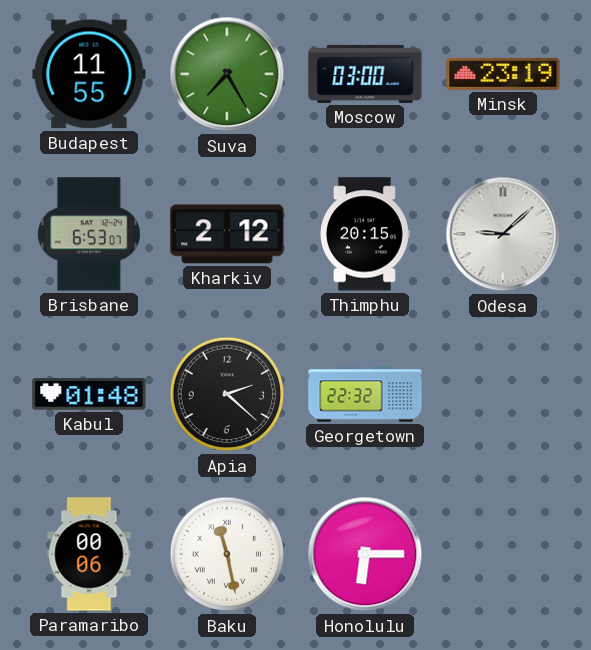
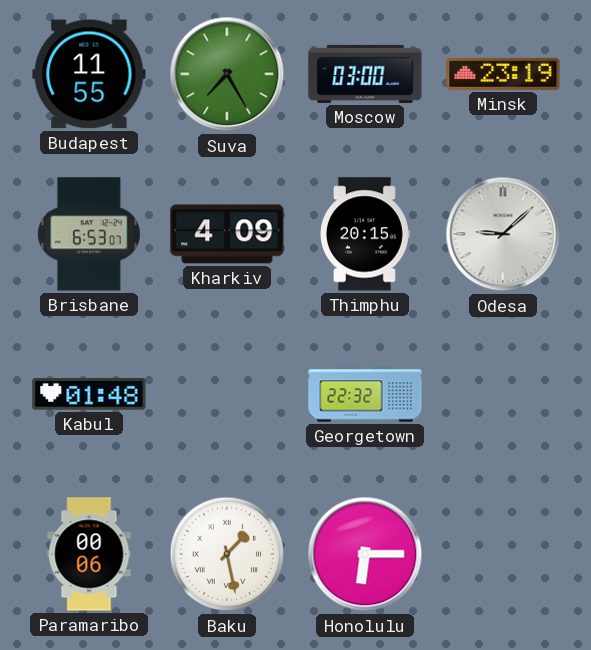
Kharkiv: 2:12 -> 4:09
Apia: 2:22 -> none
Baku: 11:28 -> 1:28
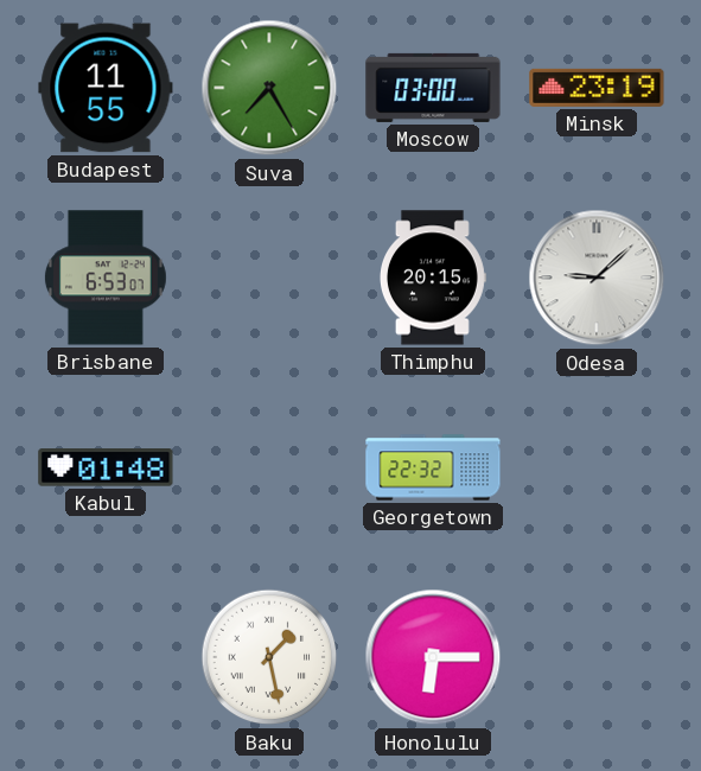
Kharkiv: 4:09 -> none
Paramaribo: 00:06 -> none
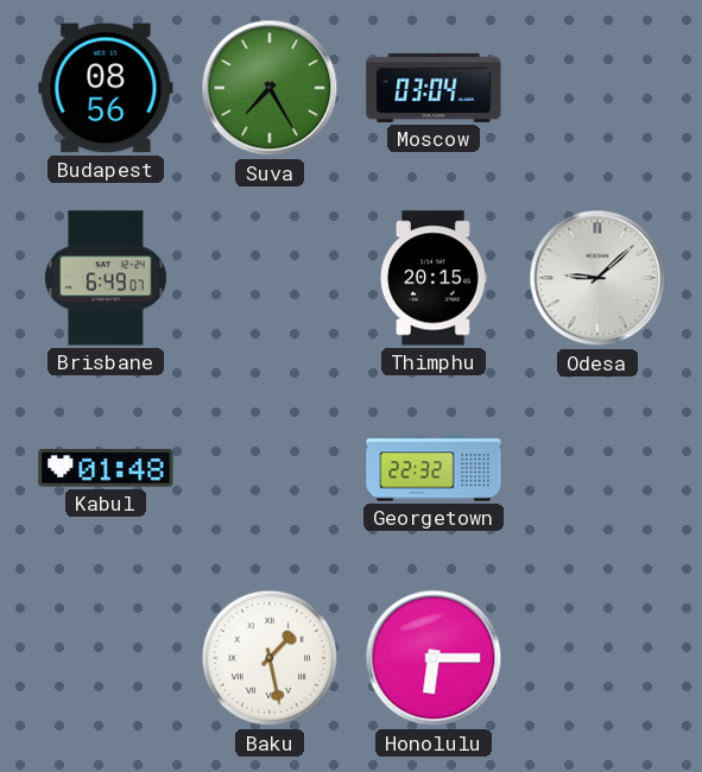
Budapest: 11:55 -> 08:56
Moscow: 03:00 -> 03:04
Minsk: 23:19 -> none
Brisbane: 6:53 -> 6:49
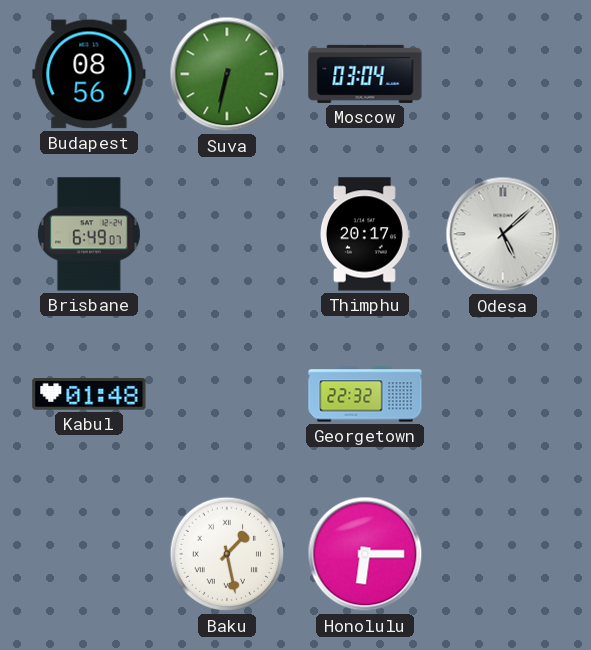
Suva: 7:25 -> 6:32
Thimphu: 20:15 -> 20:17
Odesa: 9:08 -> 5:08
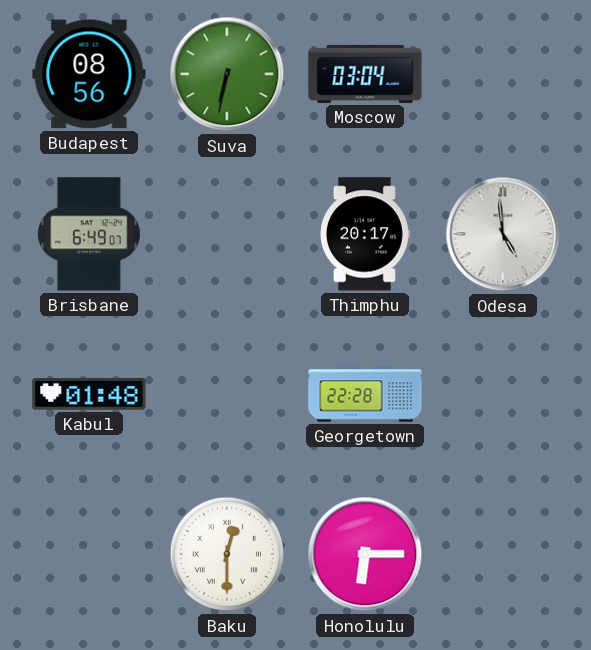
Odesa: 5:08 -> 4:59
Georgetown: 22:32 -> 22:28
Baku: 1:28 -> 12:30
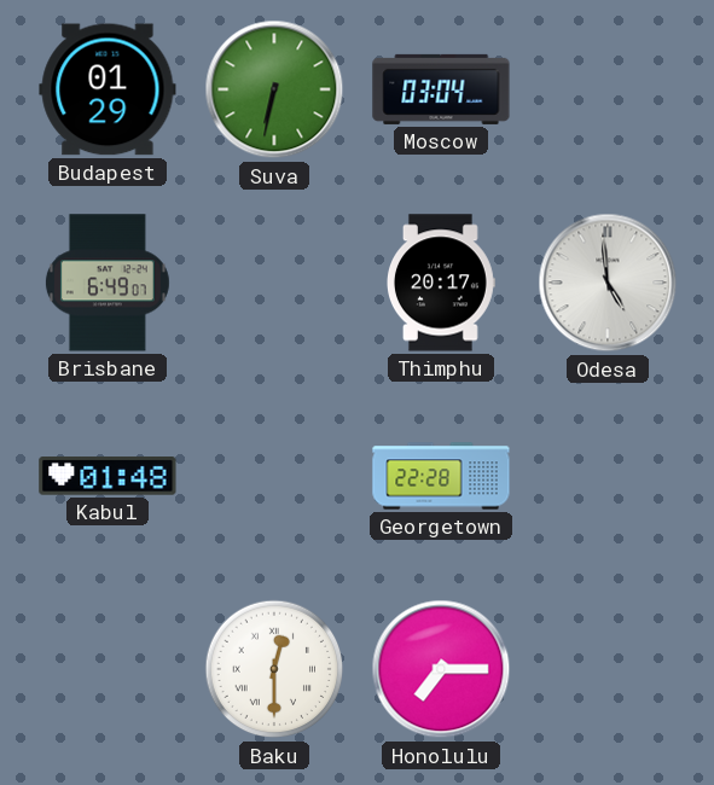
Budapest: 08:56 -> 01:29
Honolulu: 6:15 -> 7:15
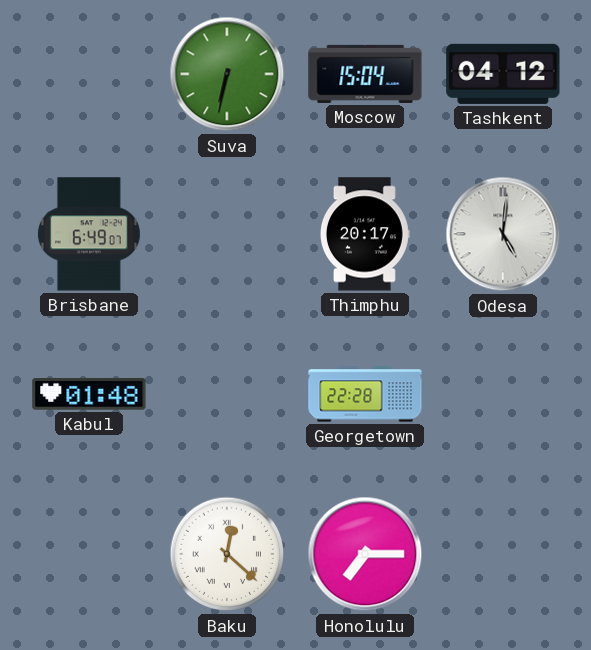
Budapest: 01:29 -> none
Moscow: 03:04 -> 15:04
Tashkent: none -> 04:12
Odesa: 4:59 -> 5:01
Baku: 12:30 -> 12:22
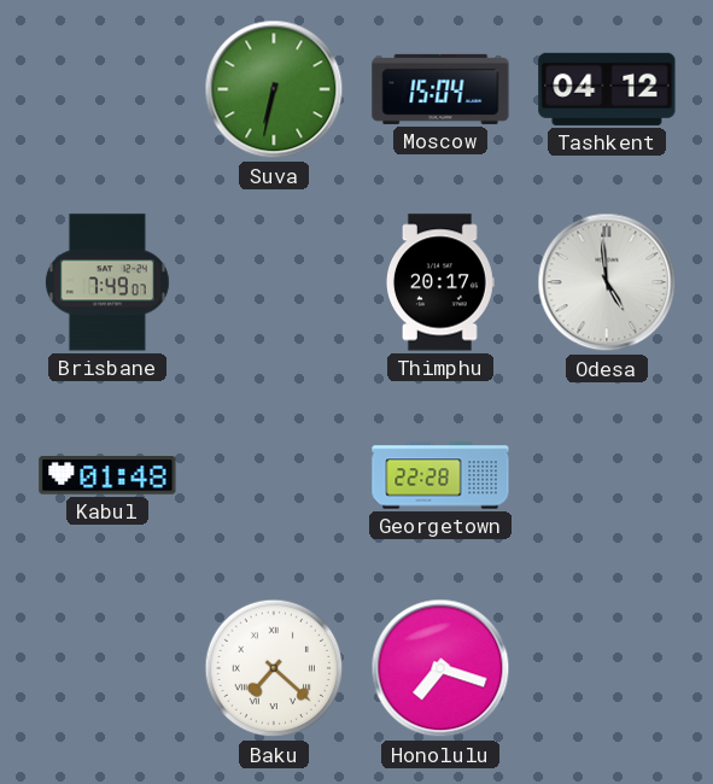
Brisbane: 6:49 -> 7:49
Odesa: 5:01 -> 4:59
Baku: 12:22 -> 7:22
Honolulu: 7:15 -> 7:18
